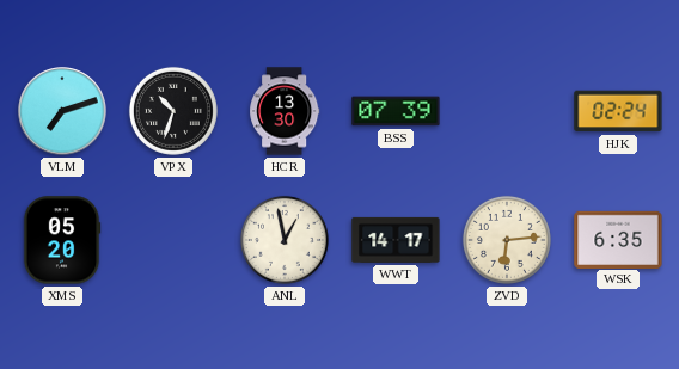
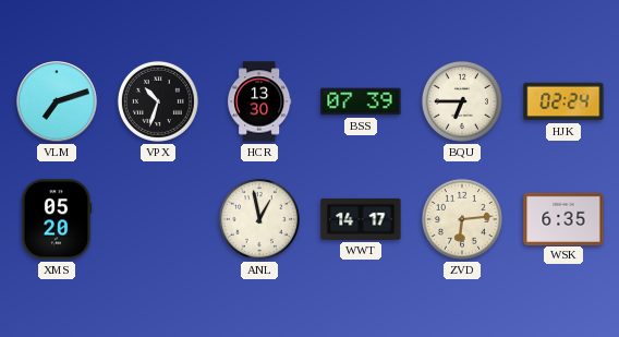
BQU: none -> 6:45
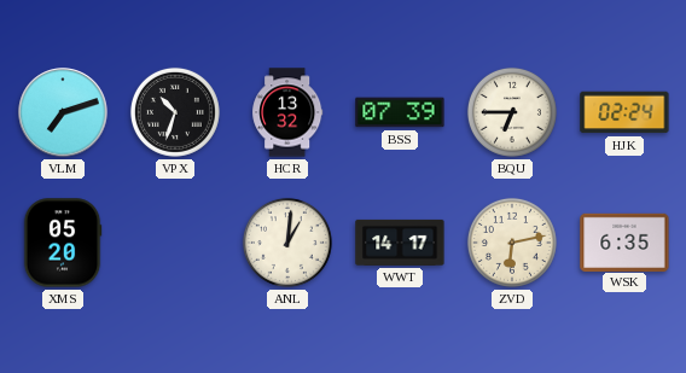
HCR: 13:30 -> 13:32
ANL: 12:58 -> 1:01
ZVD: 6:14 -> 6:13
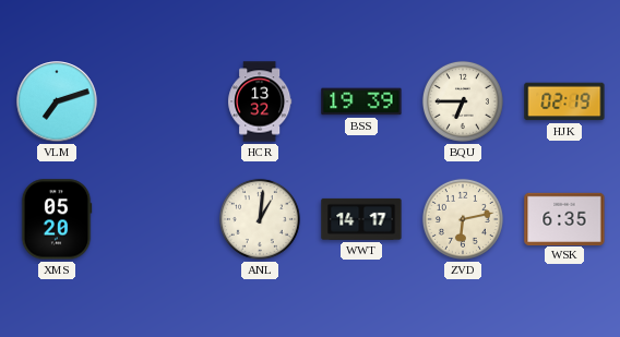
VPX: 10:33 -> none
BSS: 07:39 -> 19:39
HJK: 02:24 -> 02:19
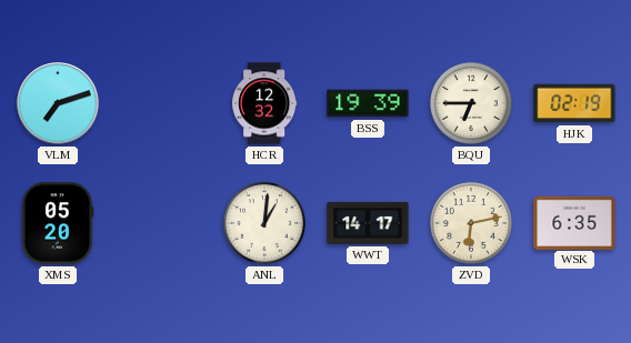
HCR: 13:32 -> 12:32
